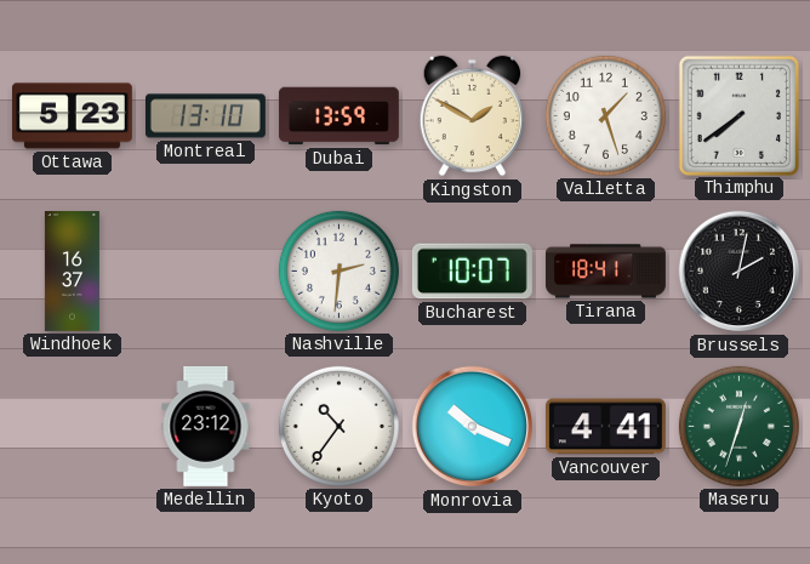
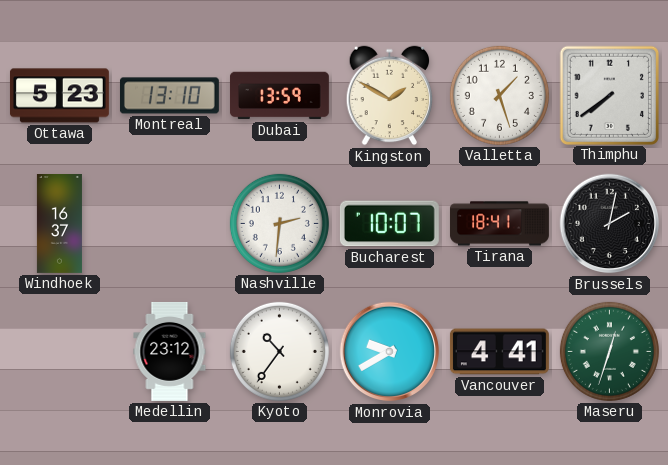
Monrovia: 10:19 -> 9:40
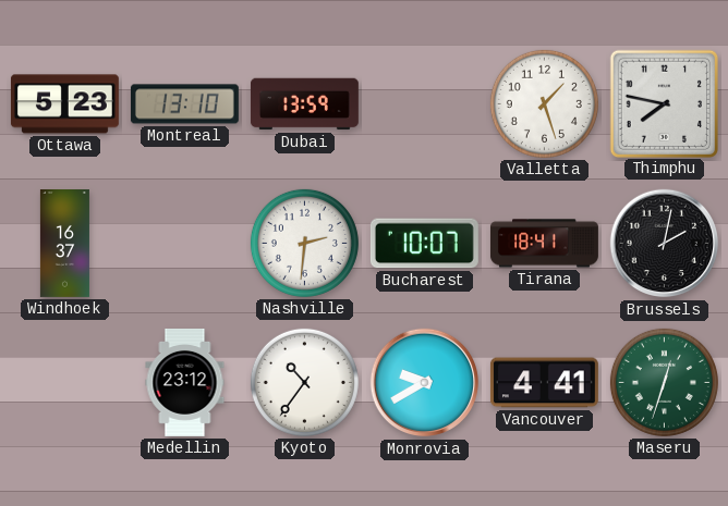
Kingston: 1:50 -> none
Thimphu: 7:39 -> 7:47
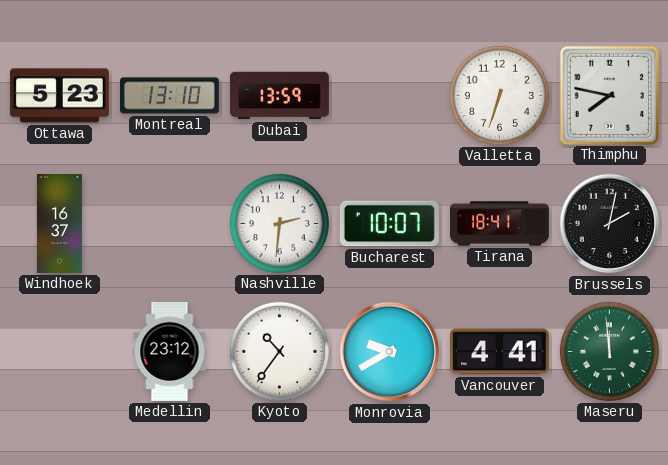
Valletta: 1:27 -> 6:33
Maseru: 12:33 -> 11:59
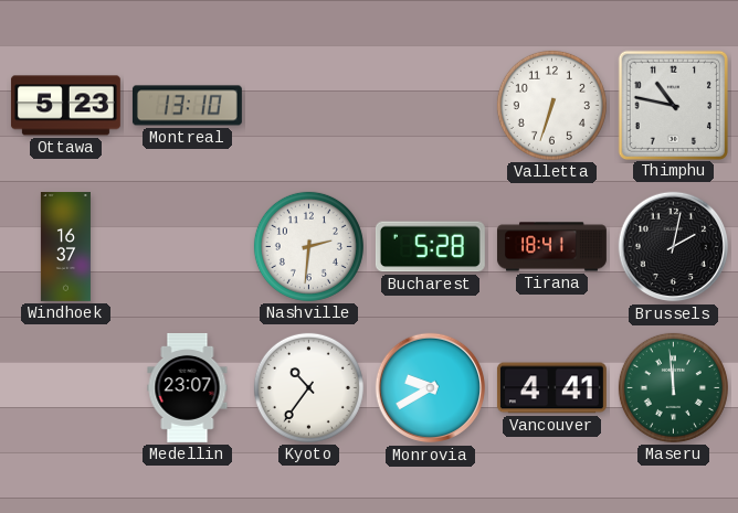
Dubai: 13:59 -> none
Thimphu: 7:47 -> 10:47
Bucharest: 10:07 -> 5:28
Medellin: 23:12 -> 23:07
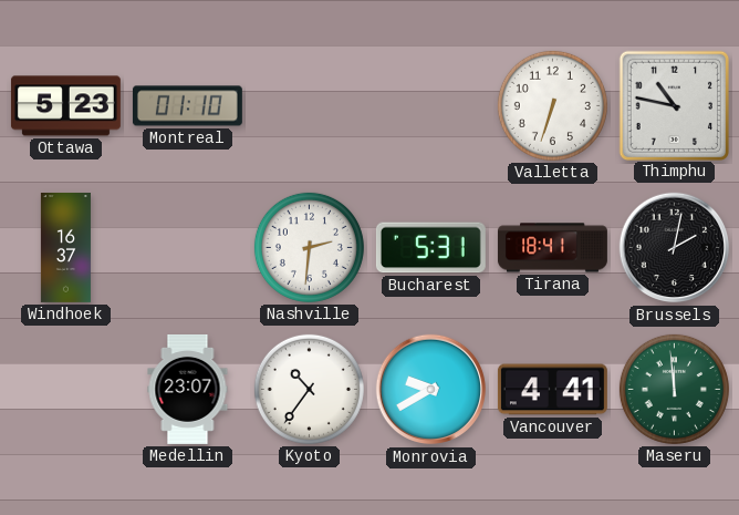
Montreal: 13:10 -> 01:10
Bucharest: 5:28 -> 5:31
